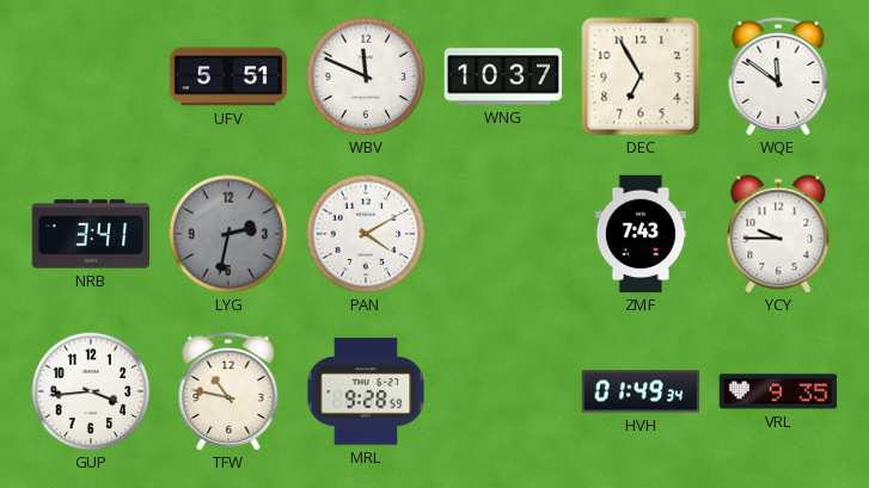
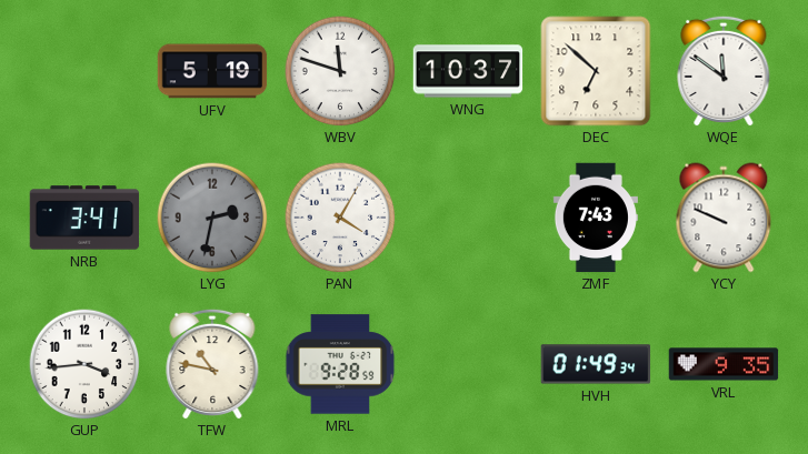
UFV: 5:51 -> 5:19
WBV: 11:49 -> 11:48
DEC: 6:55 -> 6:52
PAN: 4:10 -> 4:05
YCY: 9:45 -> 9:49
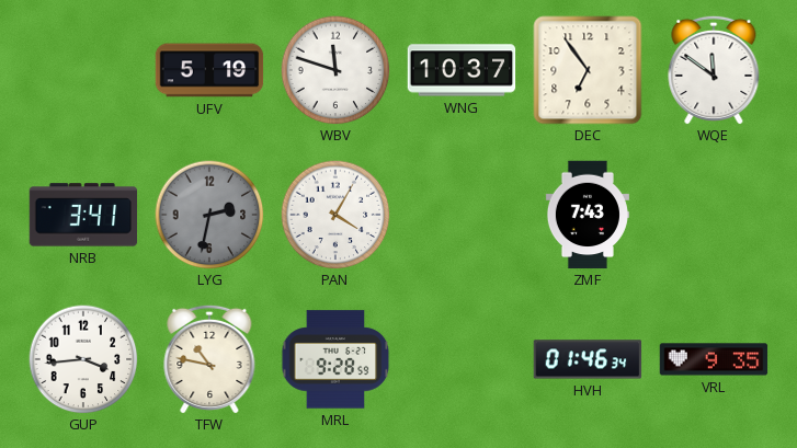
DEC: 6:52 -> 6:54
YCY: 9:49 -> none
HVH: 01:49 -> 01:46
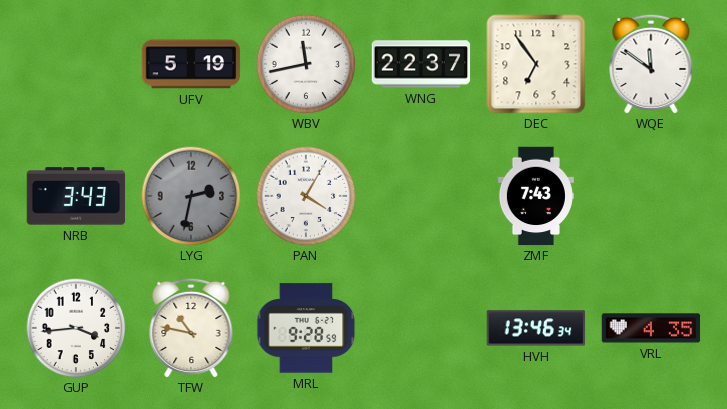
WBV: 11:48 -> 11:43
WNG: 10:37 -> 22:37
NRB: 3:41 -> 3:43
HVH: 01:46 -> 13:46
VRL: 9:35 -> 4:35
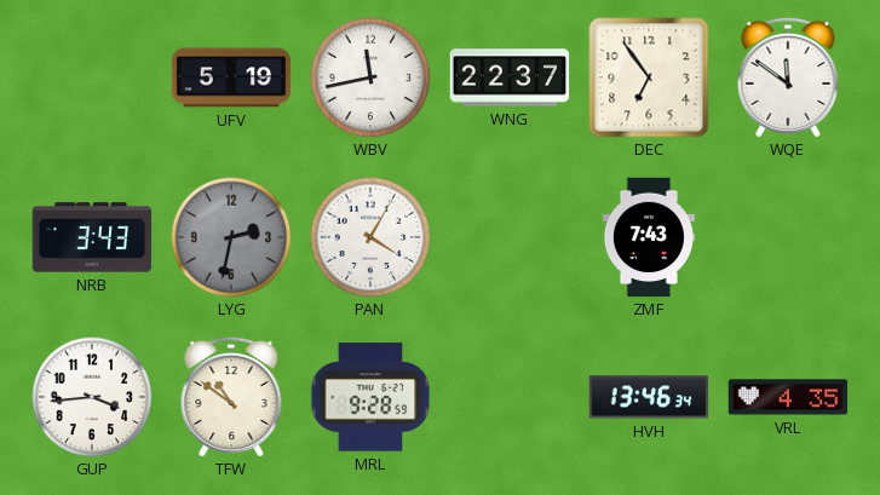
TFW: 10:47 -> 10:51
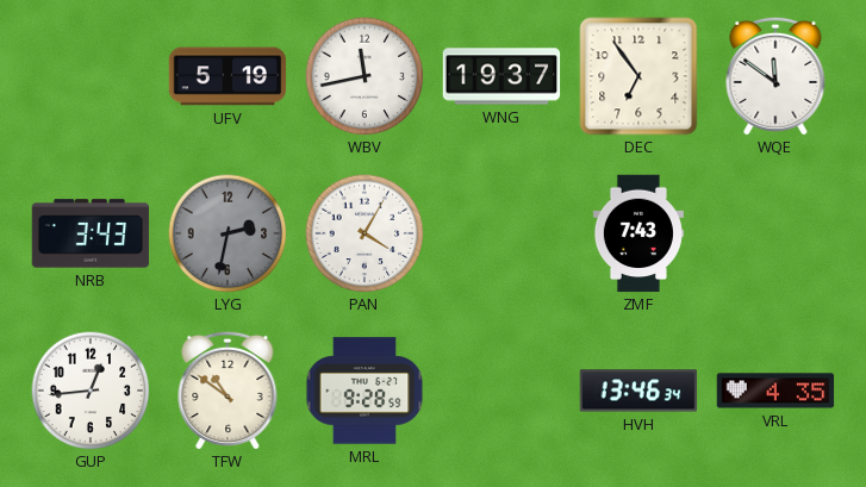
WNG: 22:37 -> 19:37
GUP: 3:44 -> 12:44
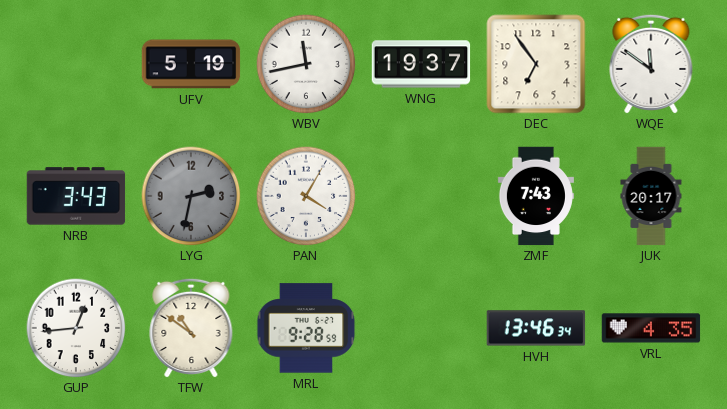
JUK: none -> 20:17
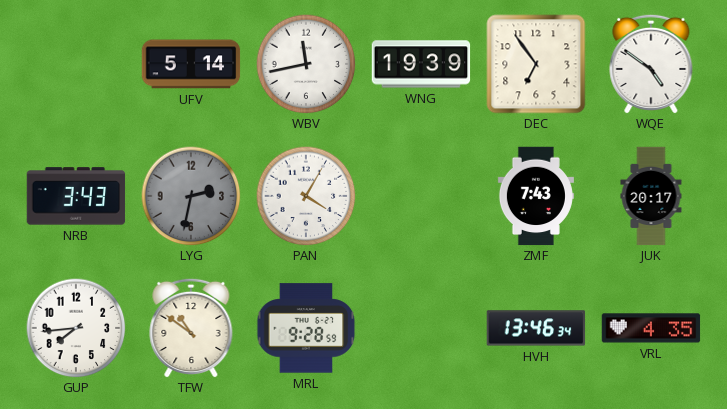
UFV: 5:19 -> 5:14
WNG: 19:37 -> 19:39
WQE: 11:51 -> 4:51
GUP: 12:44 -> 7:44
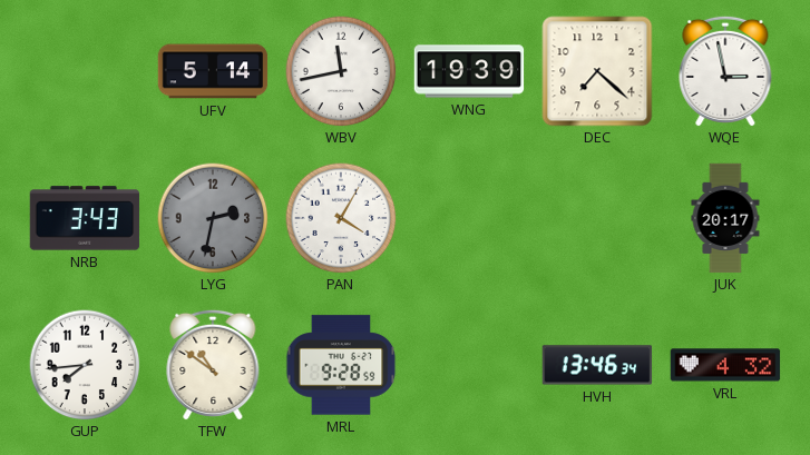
DEC: 6:54 -> 7:22
WQE: 4:51 -> 2:58
ZMF: 7:43 -> none
VRL: 4:35 -> 4:32
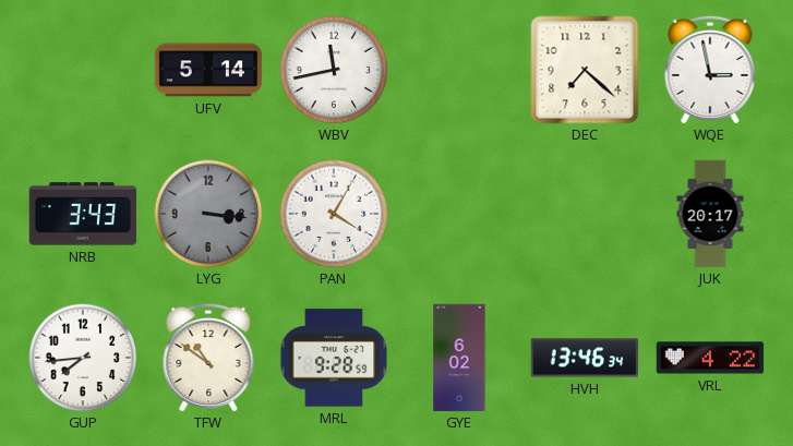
WNG: 19:39 -> none
LYG: 2:32 -> 3:16
GYE: none -> 6:02
VRL: 4:32 -> 4:22
